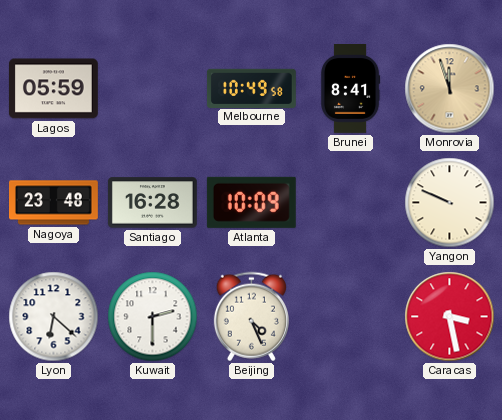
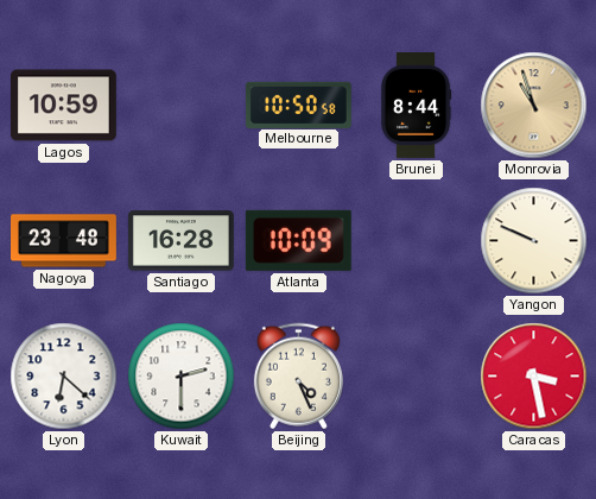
Lagos: 05:59 -> 10:59
Melbourne: 10:49 -> 10:50
Brunei: 8:41 -> 8:44
Monrovia: 11:57 -> 10:57
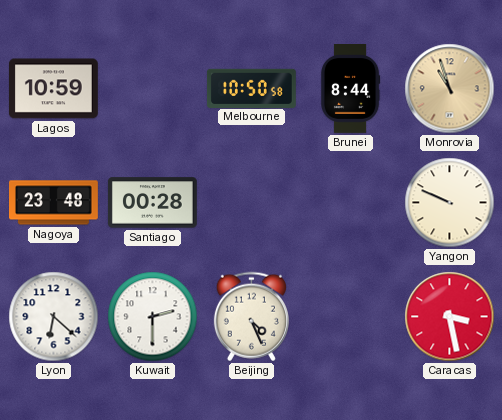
Santiago: 16:28 -> 00:28
Atlanta: 10:09 -> none
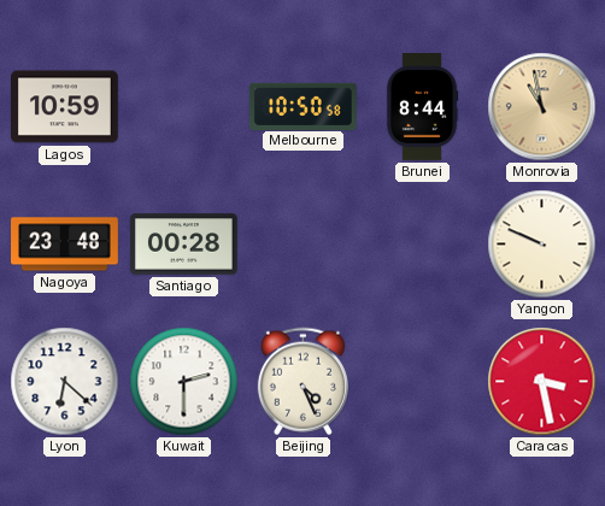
Monrovia: 10:57 -> 10:58
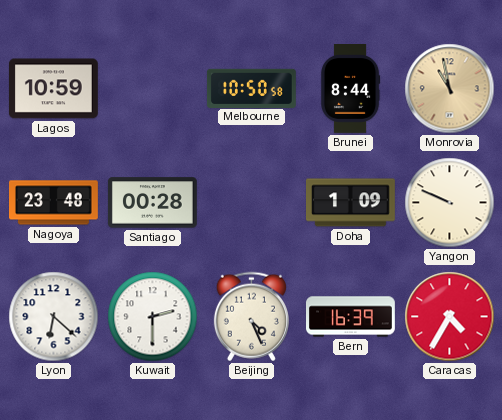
Doha: none -> 1:09
Bern: none -> 16:39
Caracas: 3:28 -> 4:35
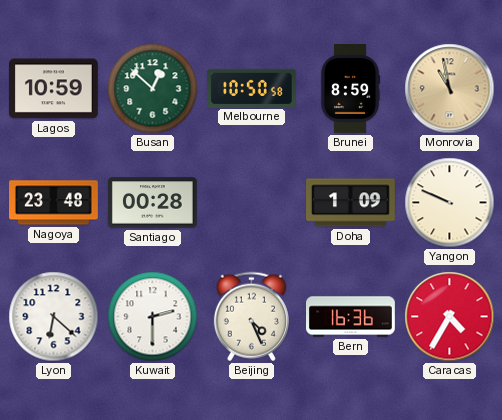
Busan: none -> 12:52
Brunei: 8:44 -> 8:59
Bern: 16:39 -> 16:36
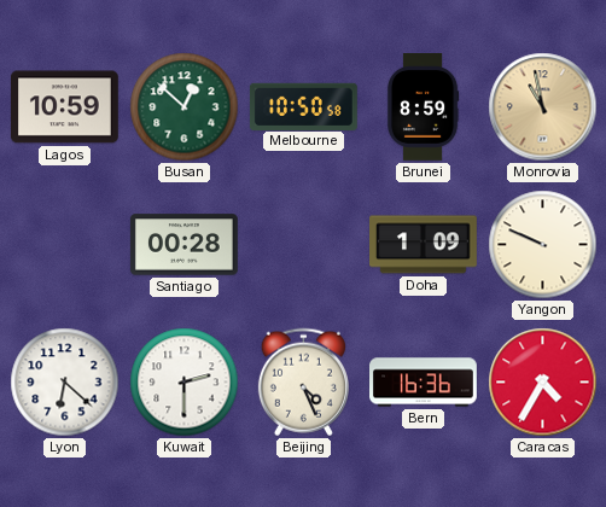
Nagoya: 23:48 -> none
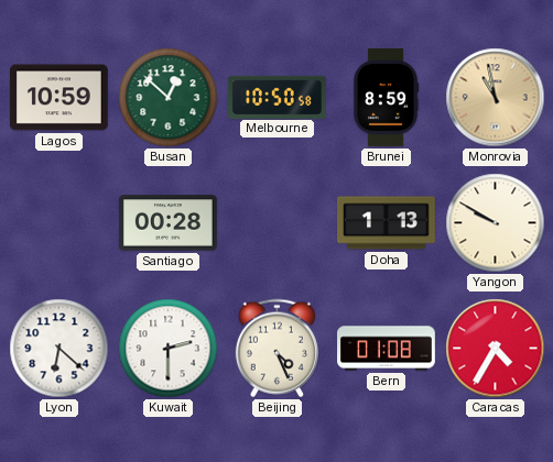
Doha: 1:09 -> 1:13
Yangon: 9:49 -> 9:50
Bern: 16:36 -> 01:08
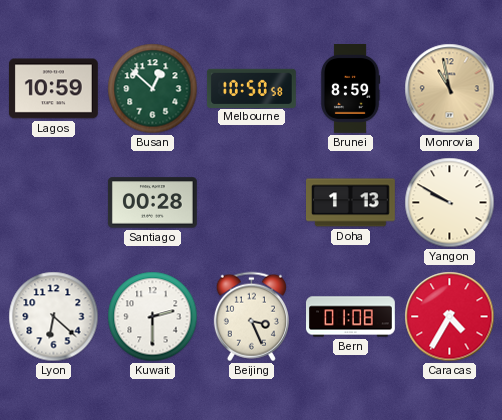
Beijing: 4:26 -> 3:26
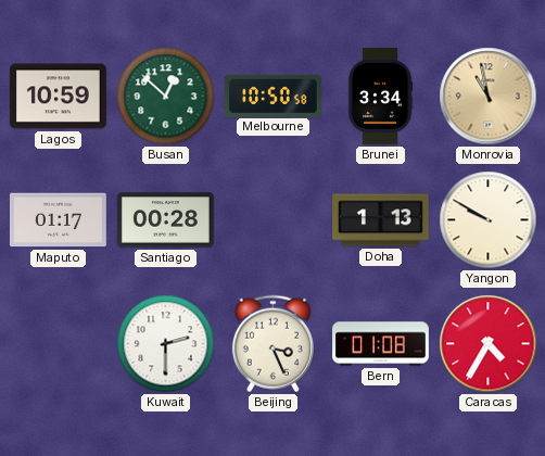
Brunei: 8:59 -> 3:34
Maputo: none -> 01:17
Lyon: 6:22 -> none
